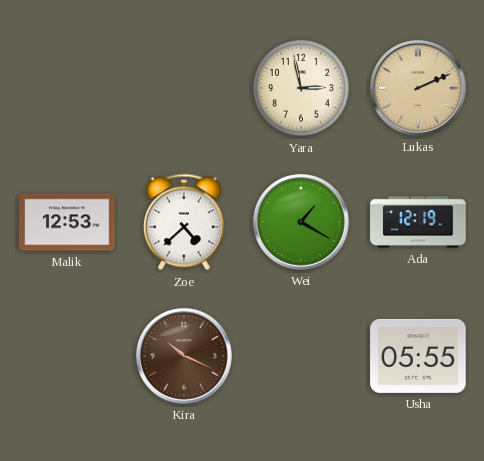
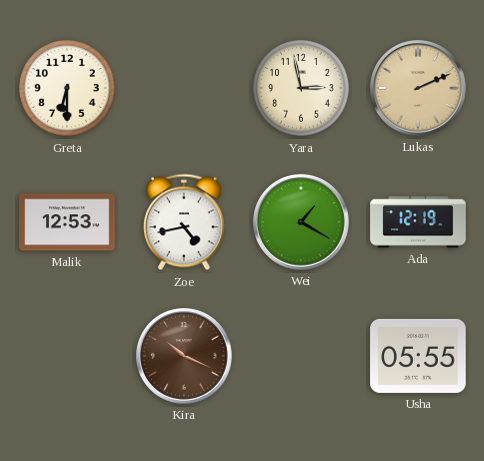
Greta: none -> 6:30
Zoe: 4:38 -> 4:43
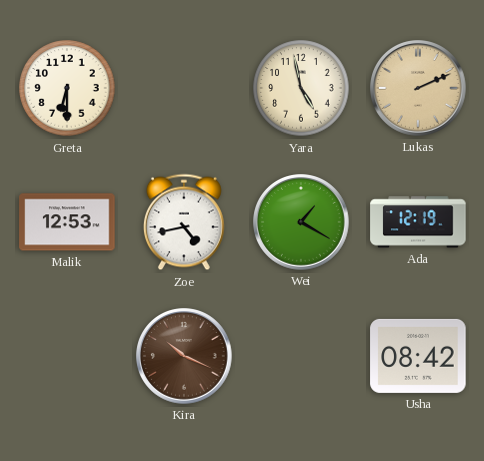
Yara: 2:58 -> 4:58
Usha: 05:55 -> 08:42
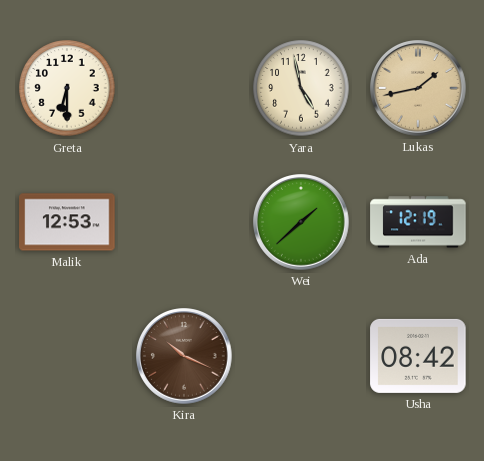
Lukas: 2:11 -> 1:43
Zoe: 4:43 -> none
Wei: 1:20 -> 1:38
